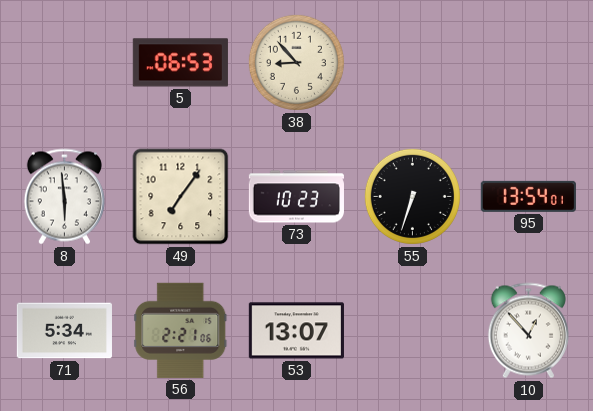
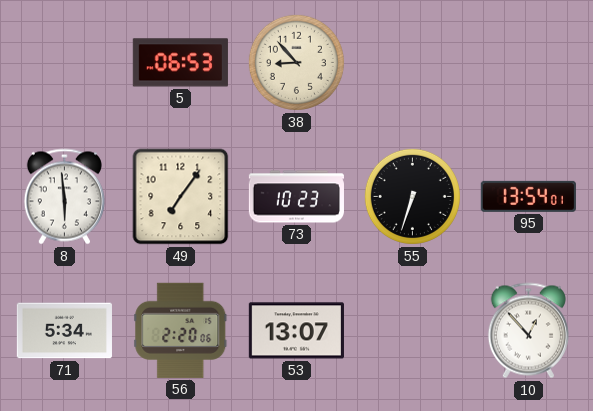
56: 2:21 -> 2:20
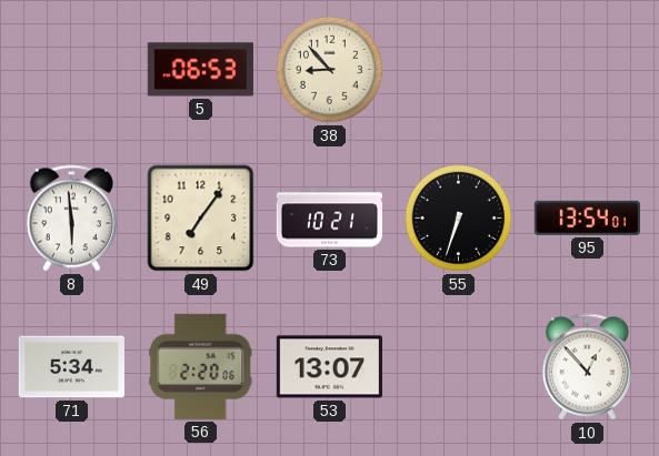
73: 10:23 -> 10:21
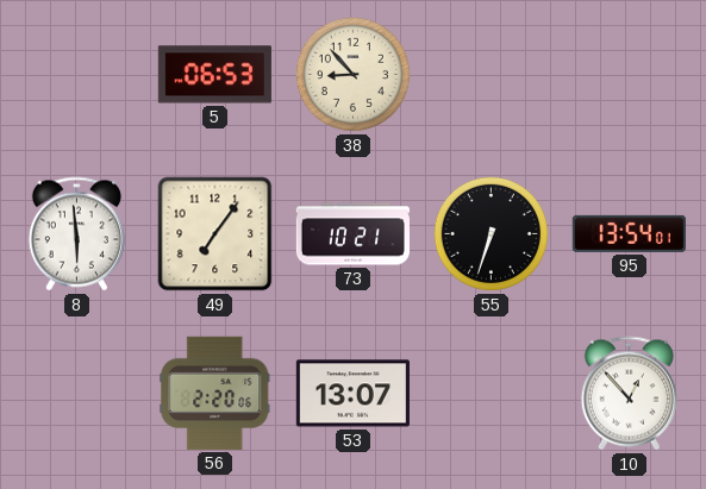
71: 5:34 -> none
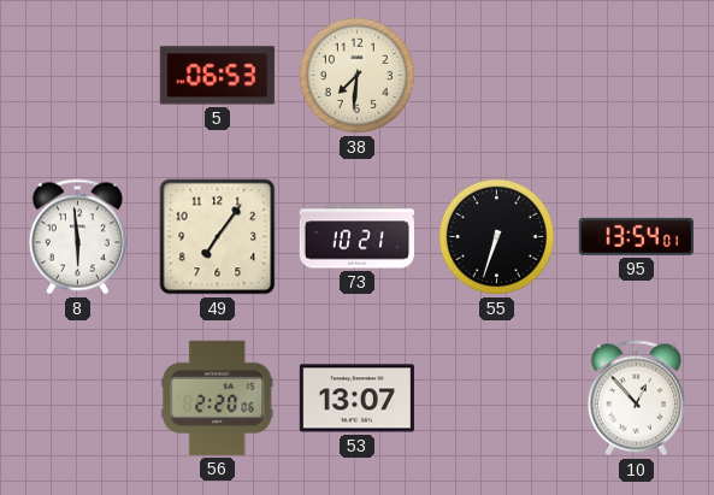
38: 8:53 -> 7:31
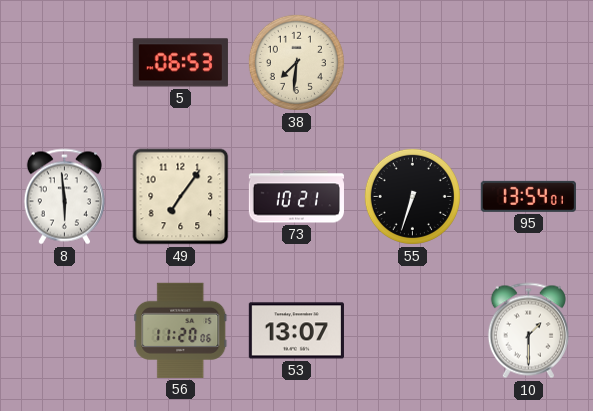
56: 2:20 -> 11:20
10: 12:53 -> 1:30
